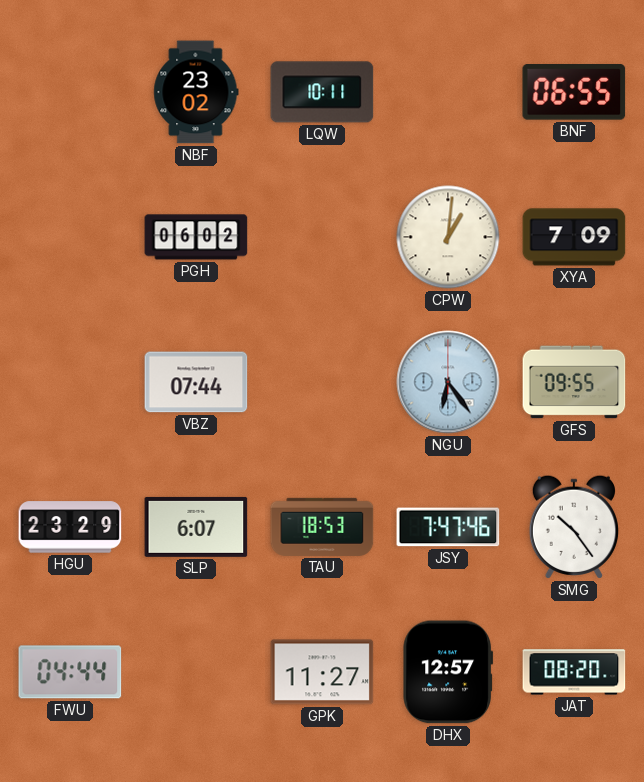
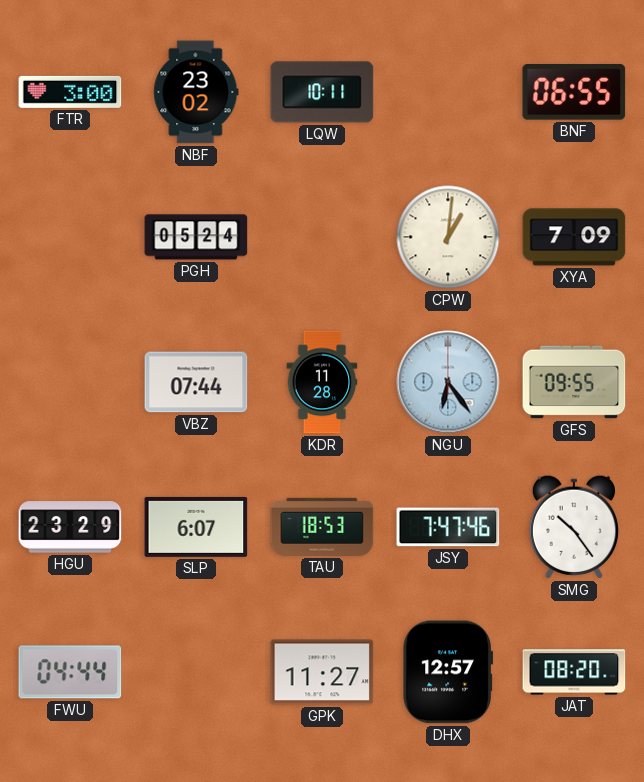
FTR: none -> 3:00
PGH: 06:02 -> 05:24
KDR: none -> 11:28
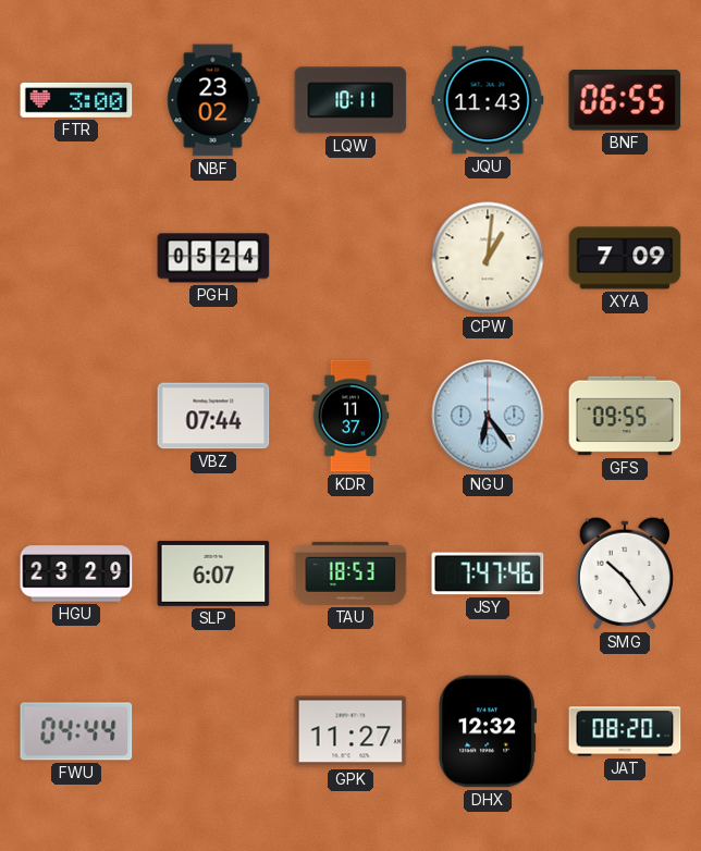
JQU: none -> 11:43
KDR: 11:28 -> 11:37
DHX: 12:57 -> 12:32
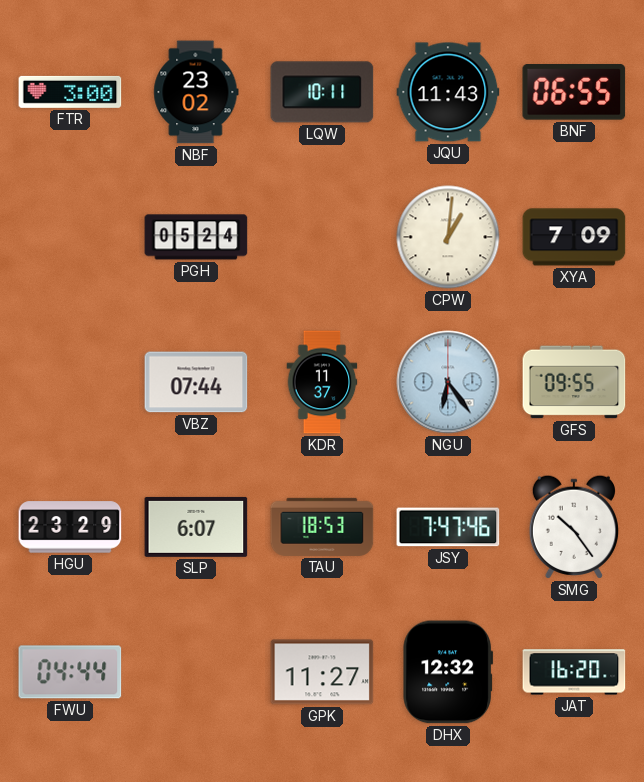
JAT: 08:20 -> 16:20
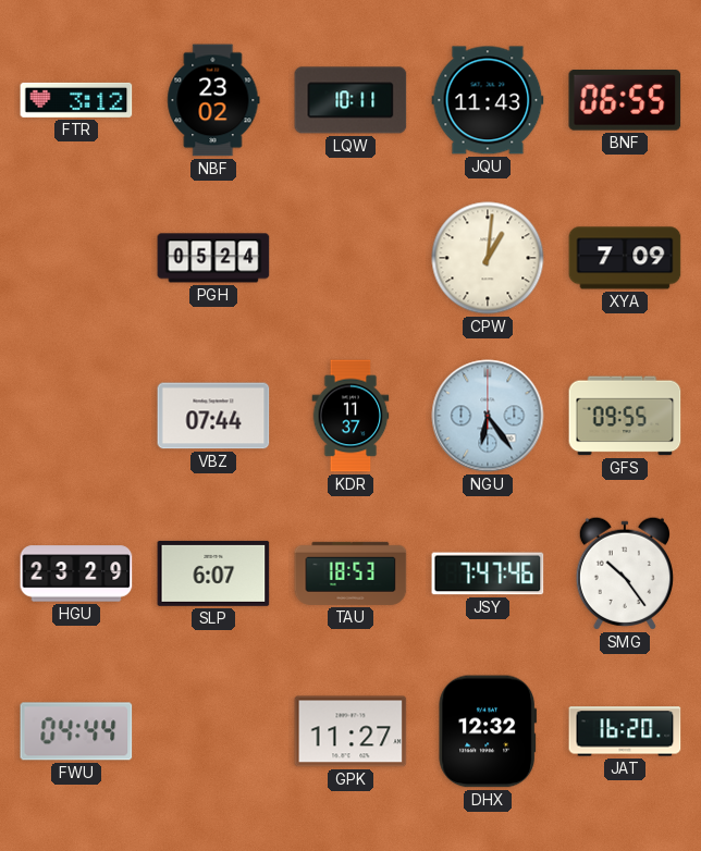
FTR: 3:00 -> 3:12
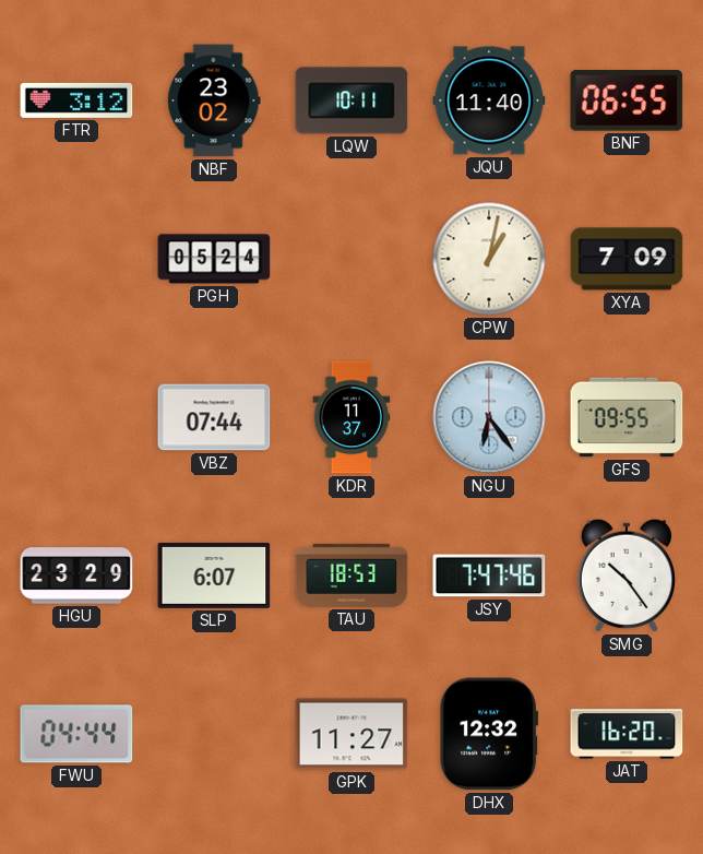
JQU: 11:43 -> 11:40
CPW: 1:01 -> 1:02
